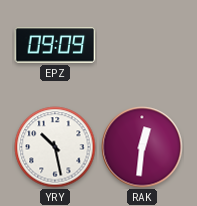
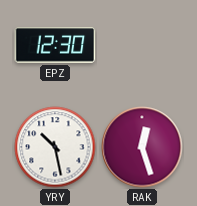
EPZ: 09:09 -> 12:30
RAK: 12:31 -> 12:27
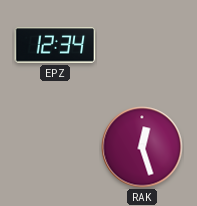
EPZ: 12:30 -> 12:34
YRY: 10:28 -> none
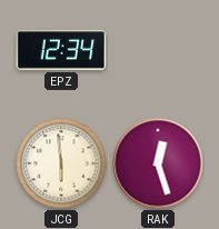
JCG: none -> 5:59
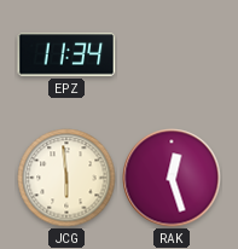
EPZ: 12:34 -> 11:34
